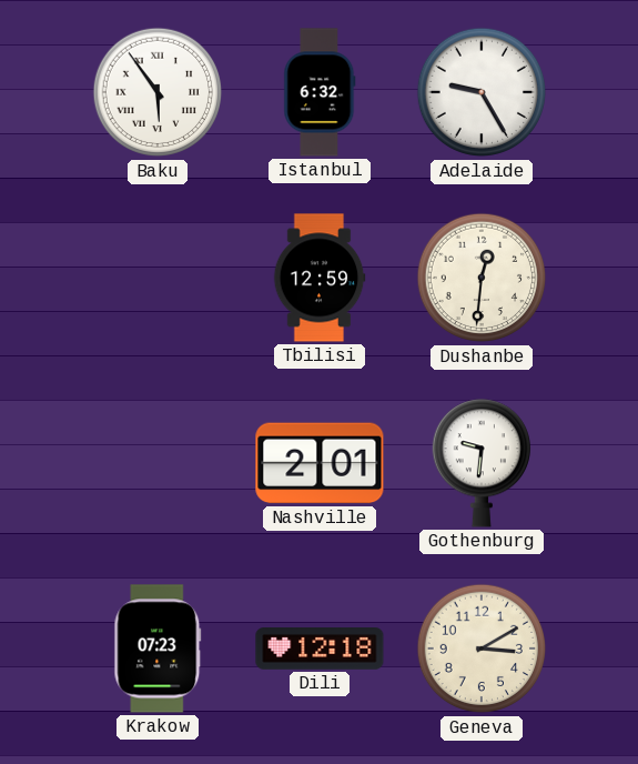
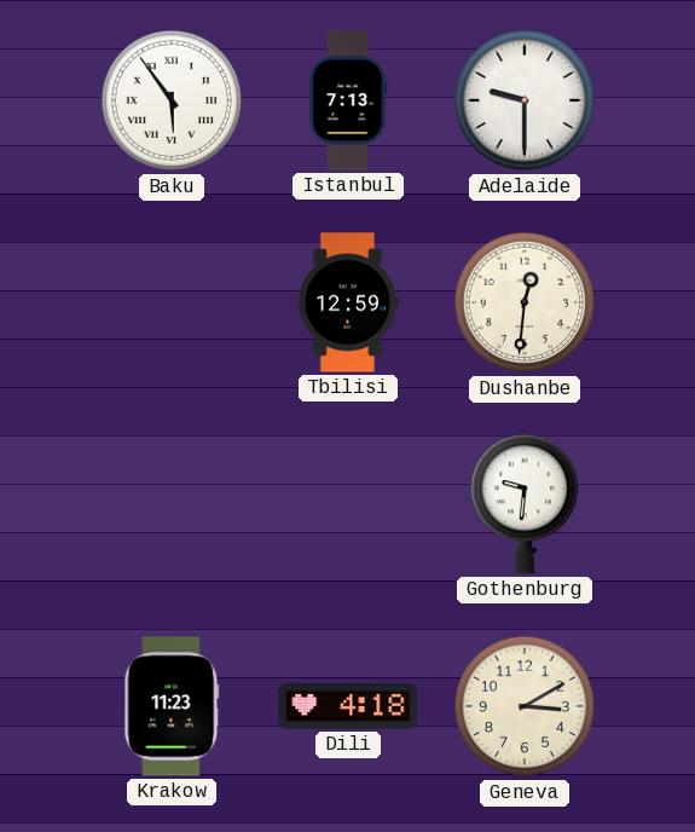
Istanbul: 6:32 -> 7:13
Adelaide: 9:25 -> 9:30
Nashville: 2:01 -> none
Krakow: 07:23 -> 11:23
Dili: 12:18 -> 4:18
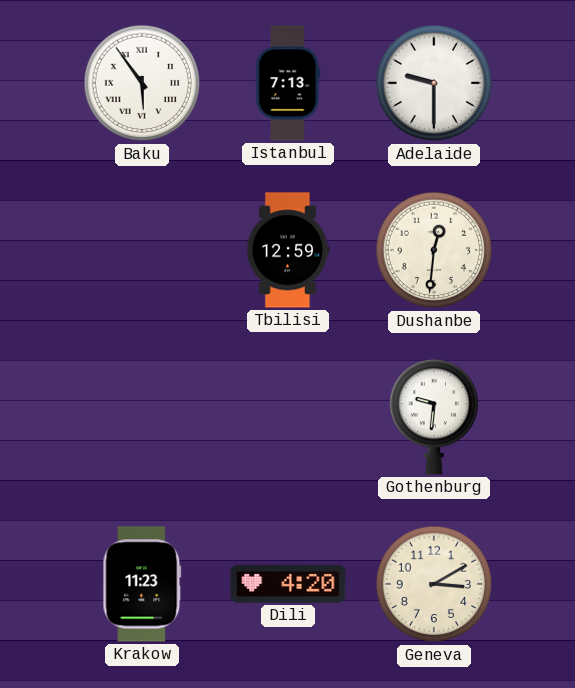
Dili: 4:18 -> 4:20
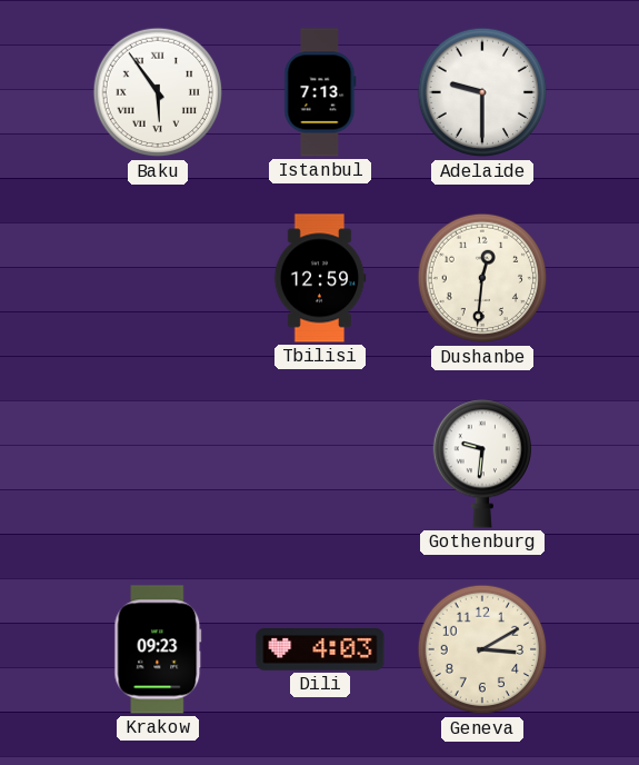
Krakow: 11:23 -> 09:23
Dili: 4:20 -> 4:03
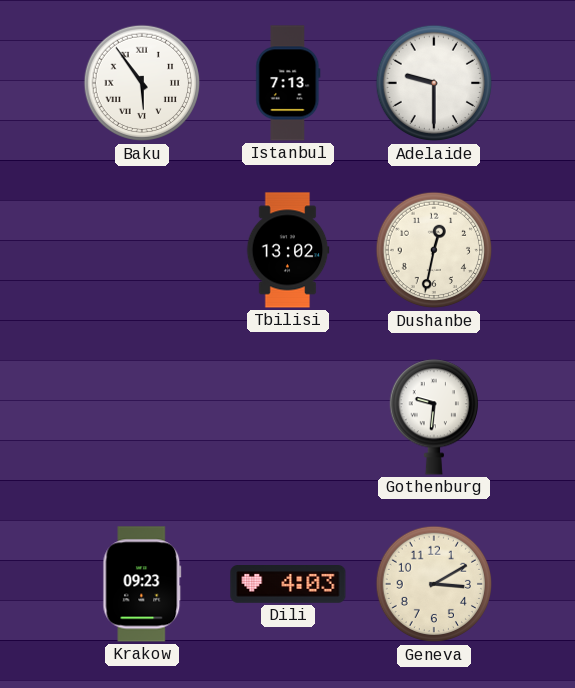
Tbilisi: 12:59 -> 13:02
Dushanbe: 12:31 -> 12:32
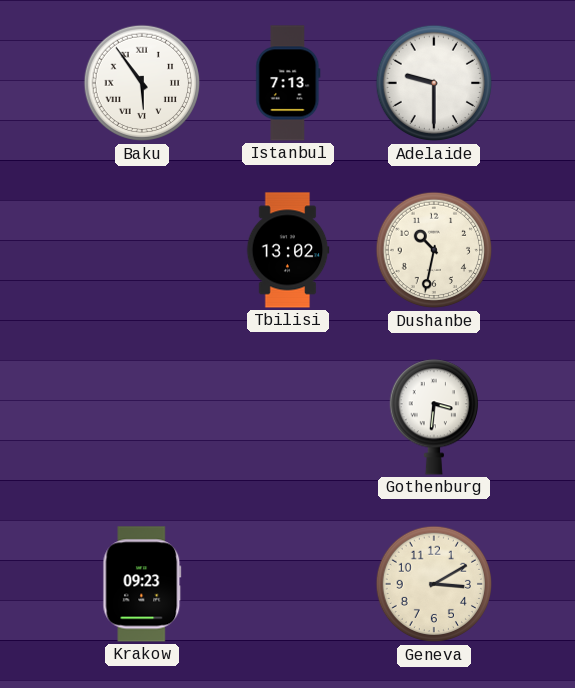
Dushanbe: 12:32 -> 10:32
Gothenburg: 9:31 -> 3:31
Dili: 4:03 -> none
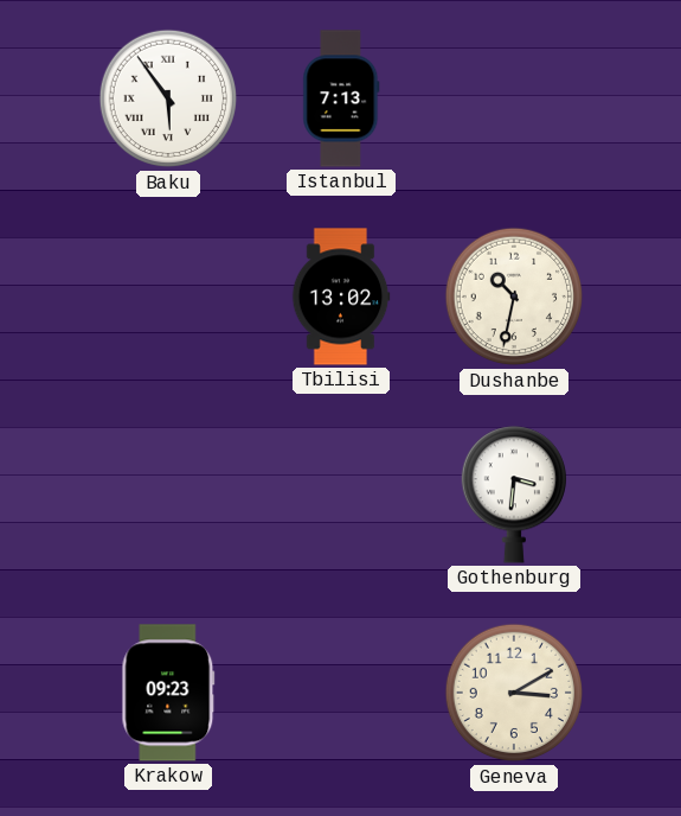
Adelaide: 9:30 -> none
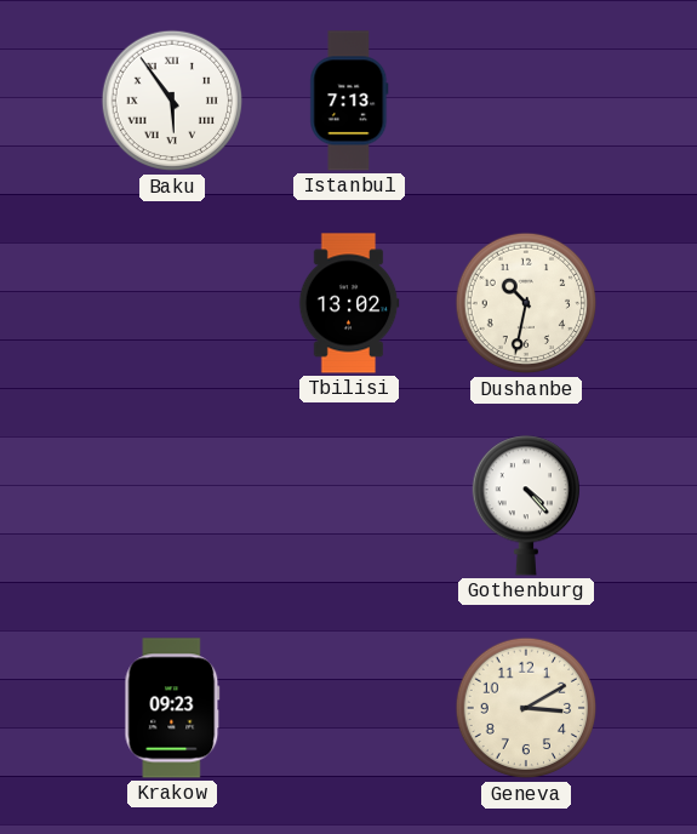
Gothenburg: 3:31 -> 4:23
